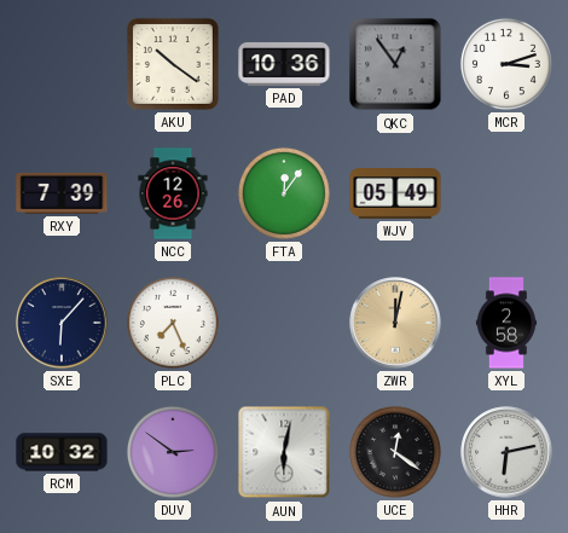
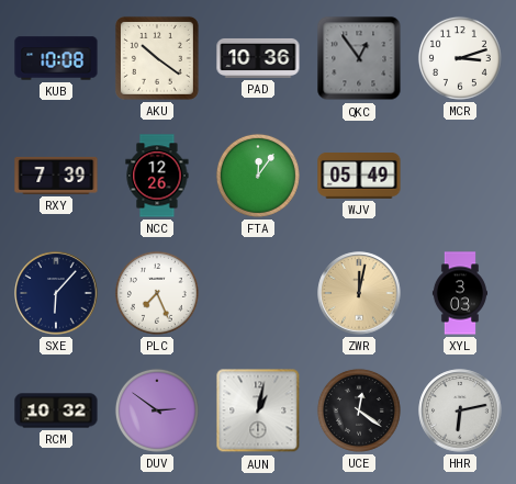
KUB: none -> 10:08
XYL: 2:58 -> 3:03
AUN: 6:02 -> 1:02
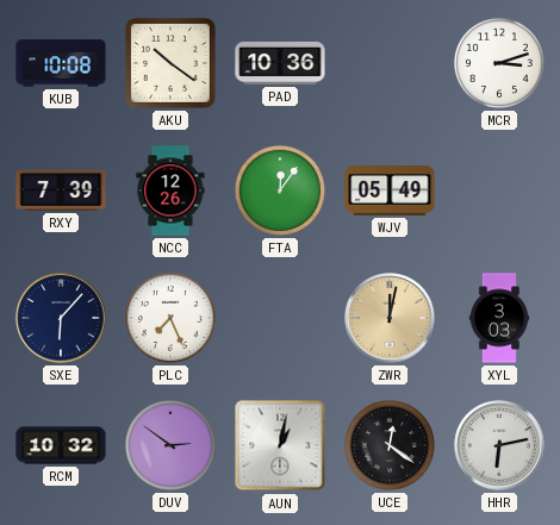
QKC: 12:54 -> none
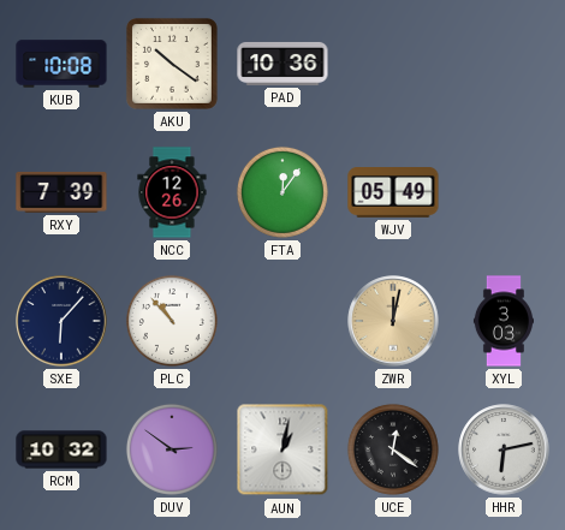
MCR: 3:12 -> none
PLC: 7:26 -> 10:53
